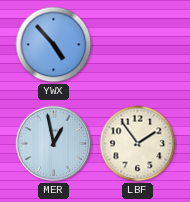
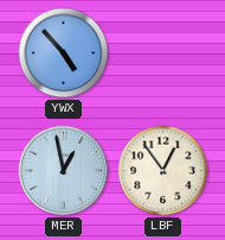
LBF: 1:54 -> 12:54
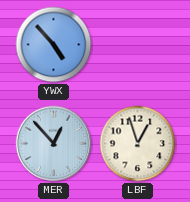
MER: 12:58 -> 12:53
LBF: 12:54 -> 12:57
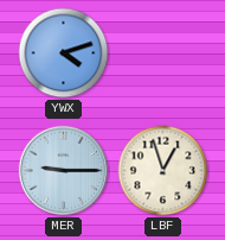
YWX: 4:53 -> 4:12
MER: 12:53 -> 9:15
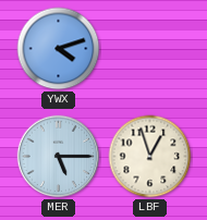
MER: 9:15 -> 5:15
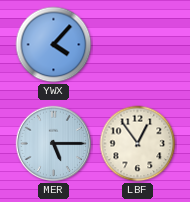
YWX: 4:12 -> 4:07
LBF: 12:57 -> 12:54
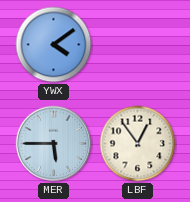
YWX: 4:07 -> 4:09
MER: 5:15 -> 5:45
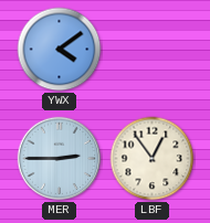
MER: 5:45 -> 2:45
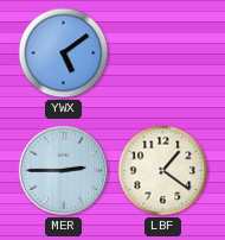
YWX: 4:09 -> 5:09
LBF: 12:54 -> 1:21
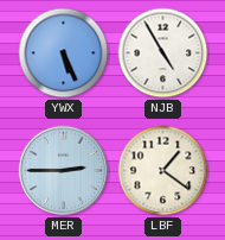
YWX: 5:09 -> 5:26
NJB: none -> 4:55
